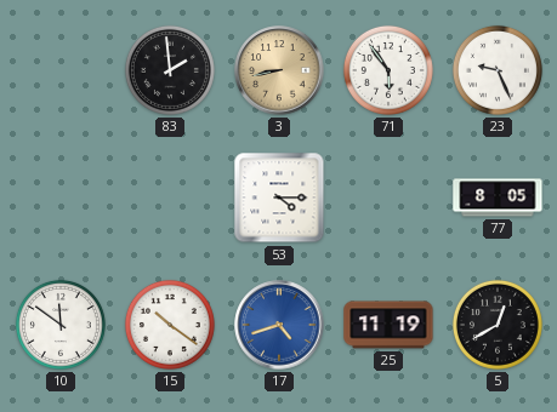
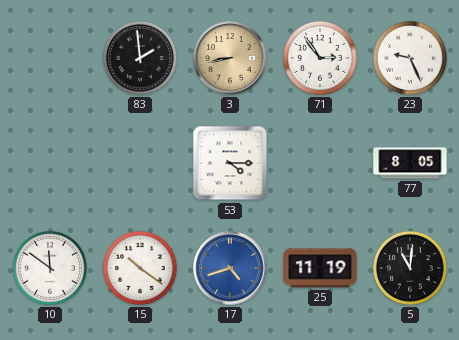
71: 5:54 -> 2:54
5: 12:40 -> 11:01
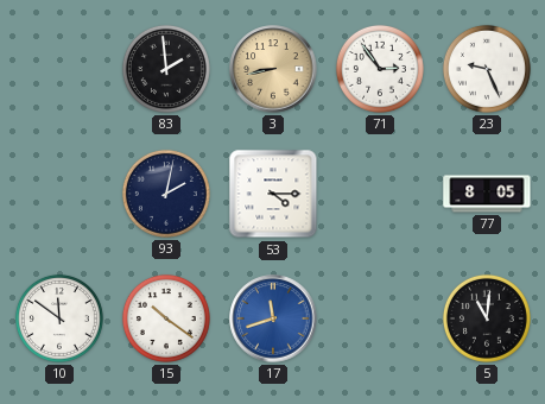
93: none -> 2:02
17: 4:42 -> 11:42
25: 11:19 -> none
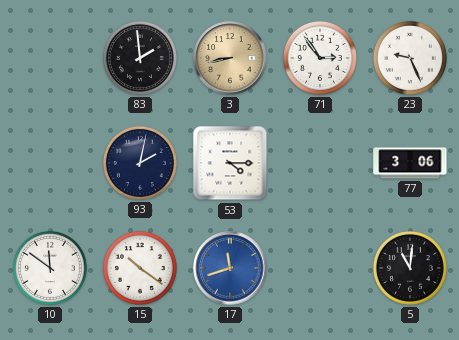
77: 8:05 -> 3:06
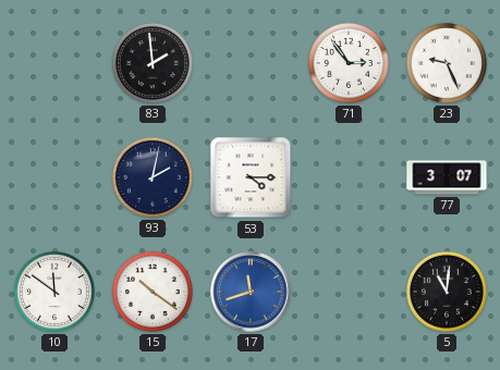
3: 8:43 -> none
77: 3:06 -> 3:07
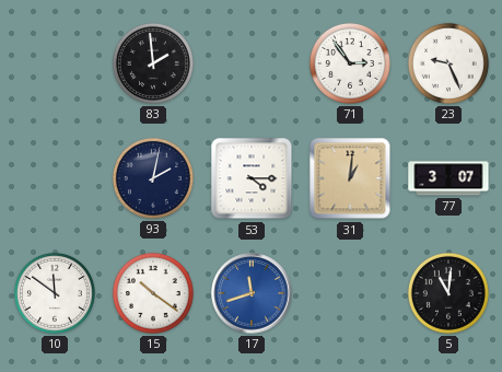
31: none -> 1:01
